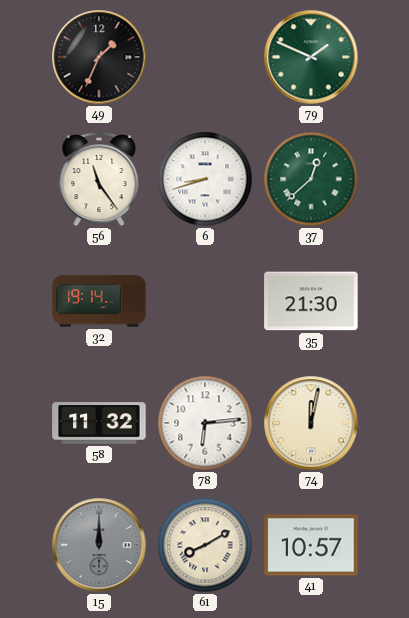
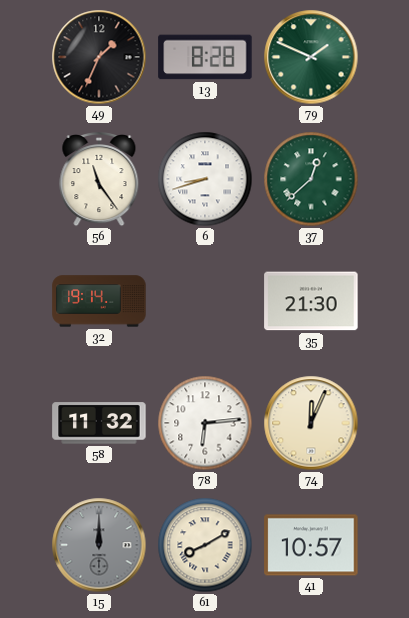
13: none -> 8:28
74: 12:02 -> 12:04
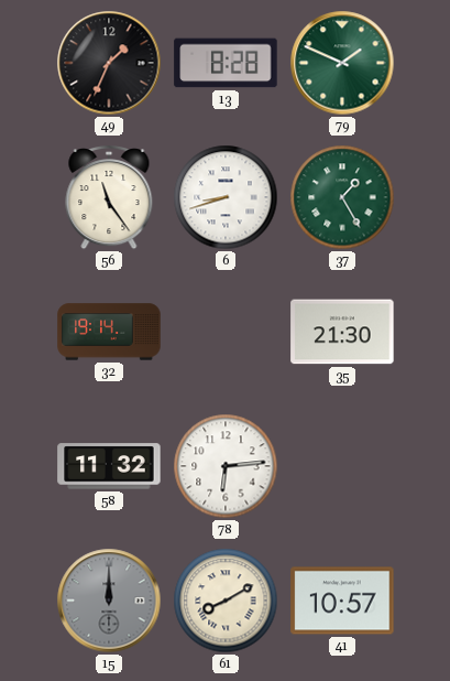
37: 12:38 -> 1:25
74: 12:04 -> none
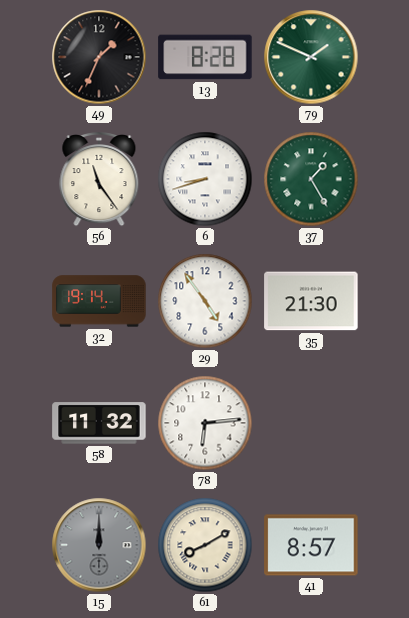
29: none -> 4:54
41: 10:57 -> 8:57
